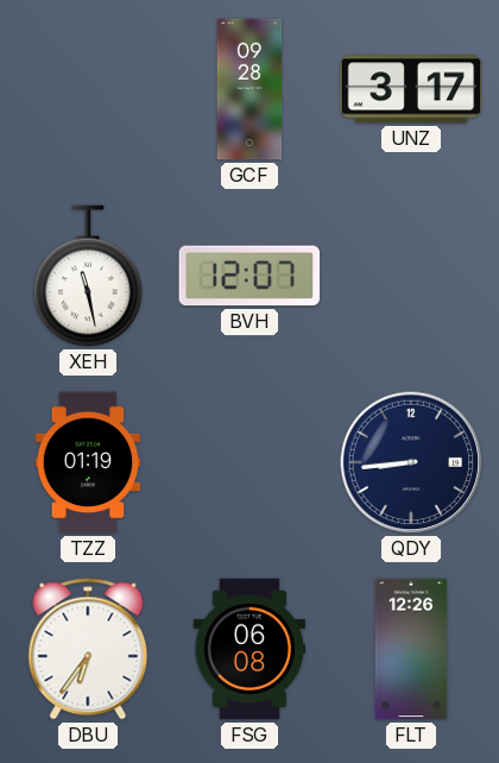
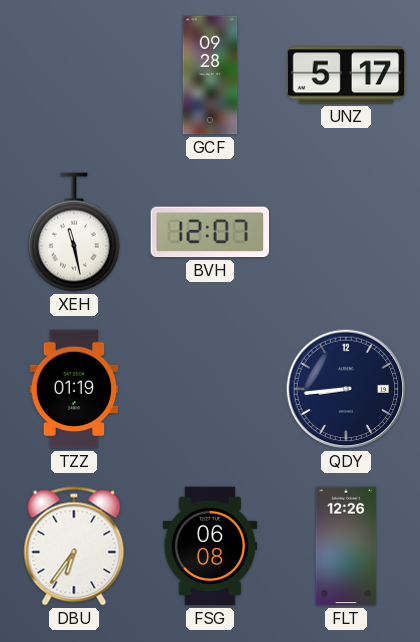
UNZ: 3:17 -> 5:17
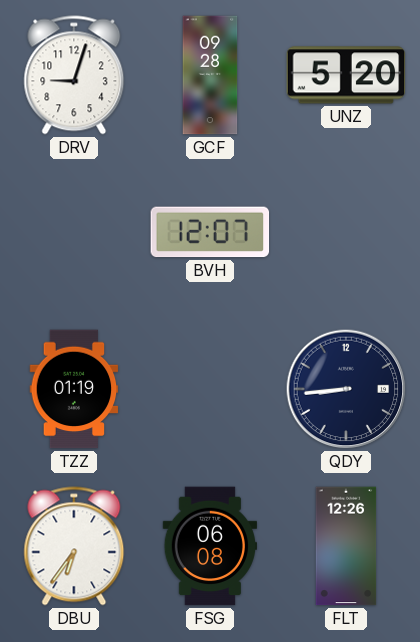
DRV: none -> 9:03
UNZ: 5:17 -> 5:20
XEH: 11:28 -> none
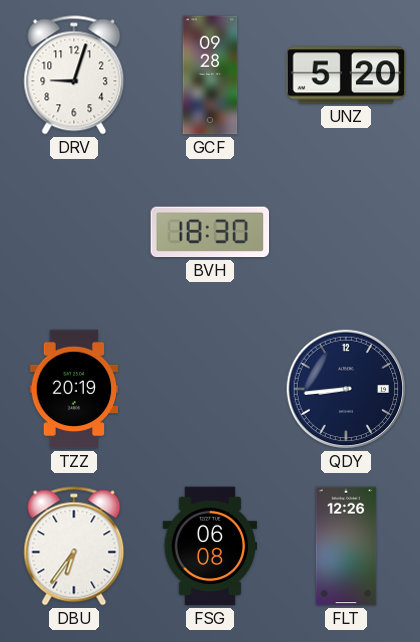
BVH: 12:07 -> 18:30
TZZ: 01:19 -> 20:19
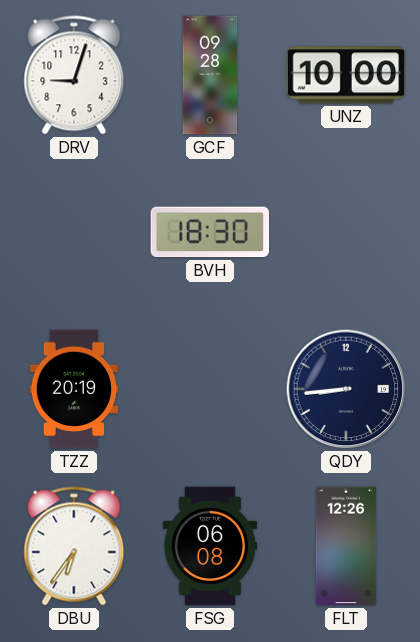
UNZ: 5:20 -> 10:00
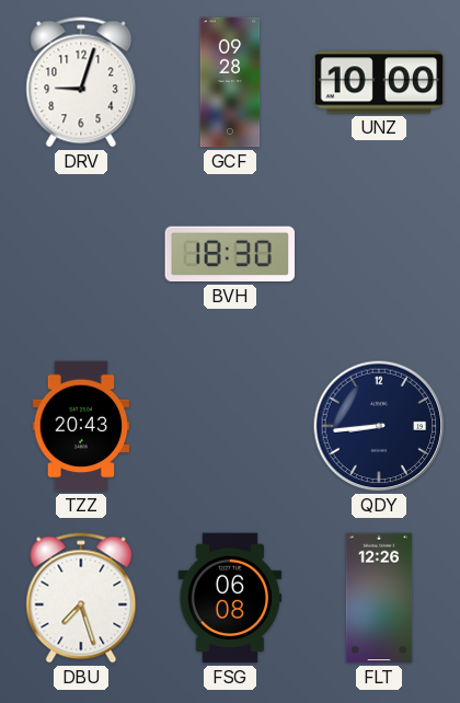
TZZ: 20:19 -> 20:43
DBU: 6:36 -> 7:27
